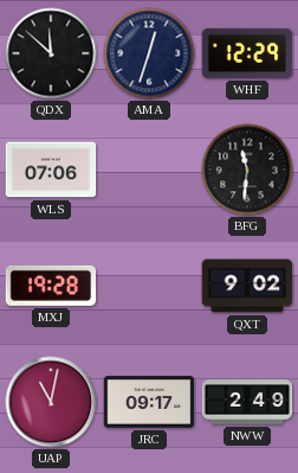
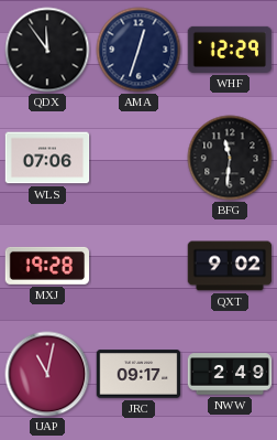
QDX: 11:52 -> 11:54
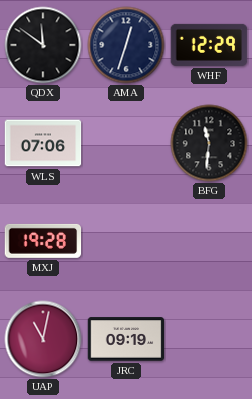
QDX: 11:54 -> 11:51
QXT: 9:02 -> none
JRC: 09:17 -> 09:19
NWW: 2:49 -> none
